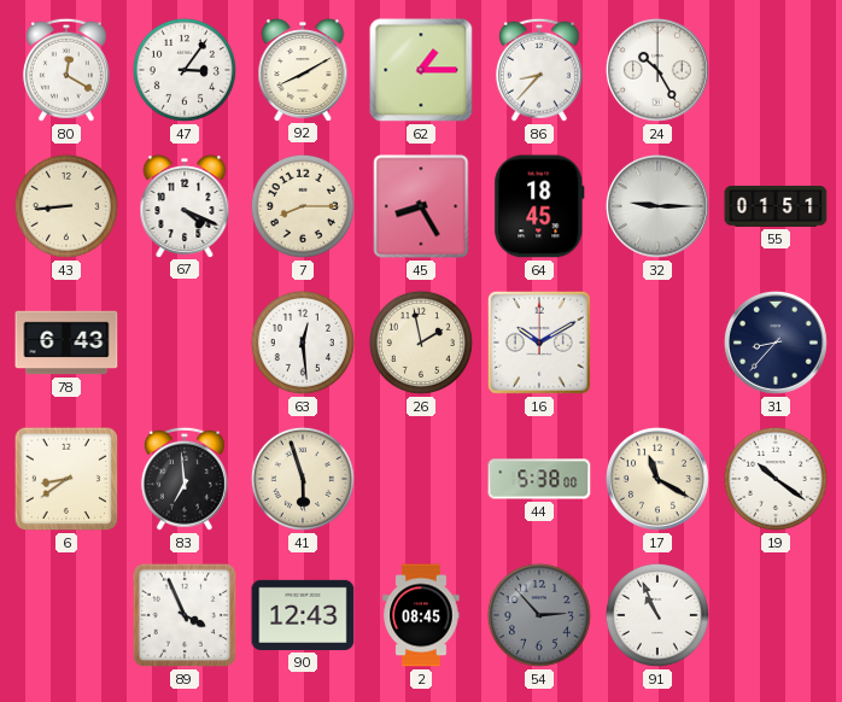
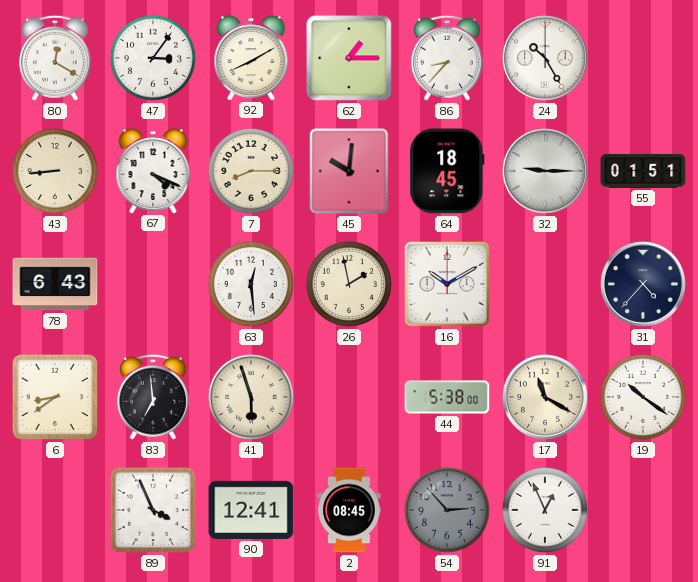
45: 8:25 -> 10:01
31: 8:37 -> 4:37
90: 12:43 -> 12:41
91: 10:56 -> 12:56
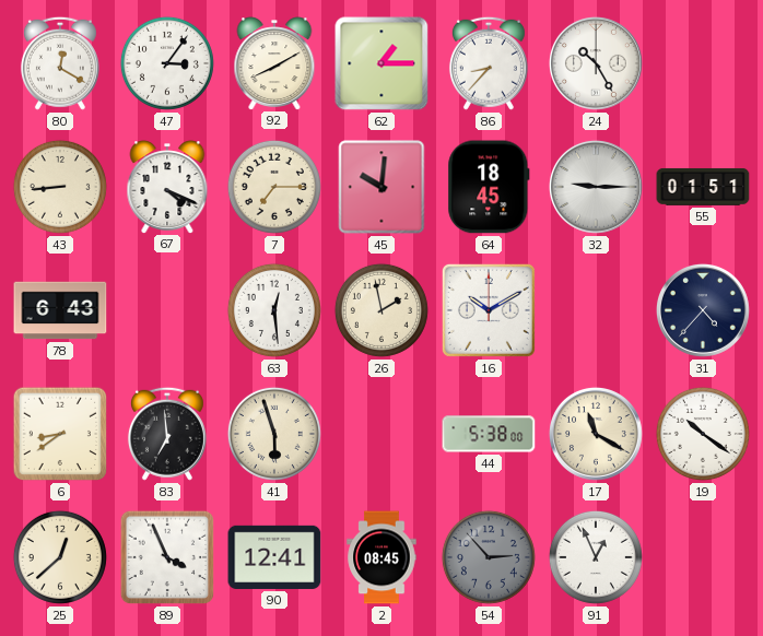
7: 8:15 -> 7:15
25: none -> 12:38
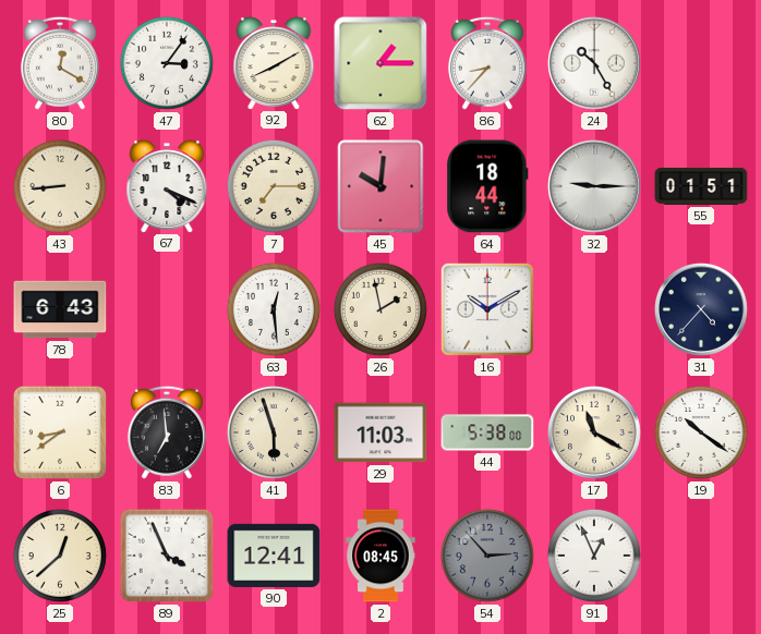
64: 18:45 -> 18:44
29: none -> 11:03
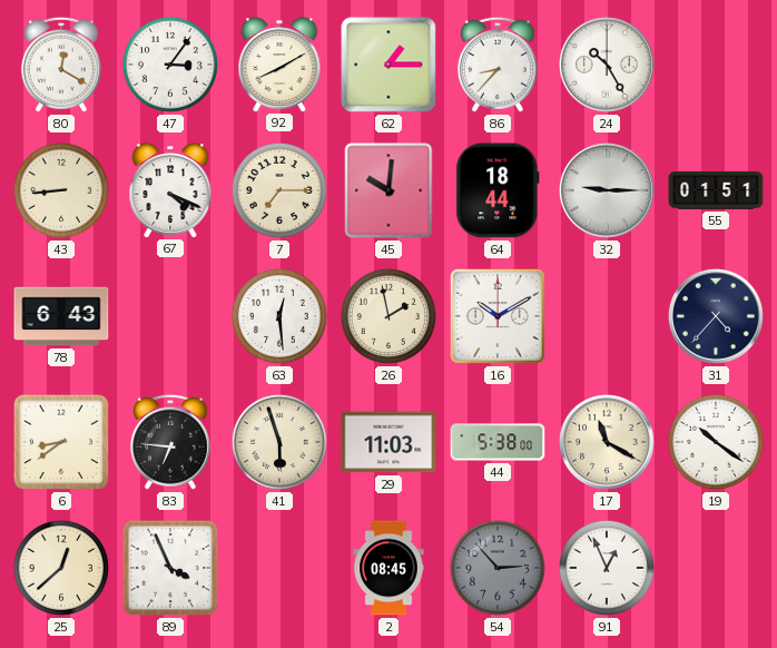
83: 6:59 -> 6:46
90: 12:41 -> none
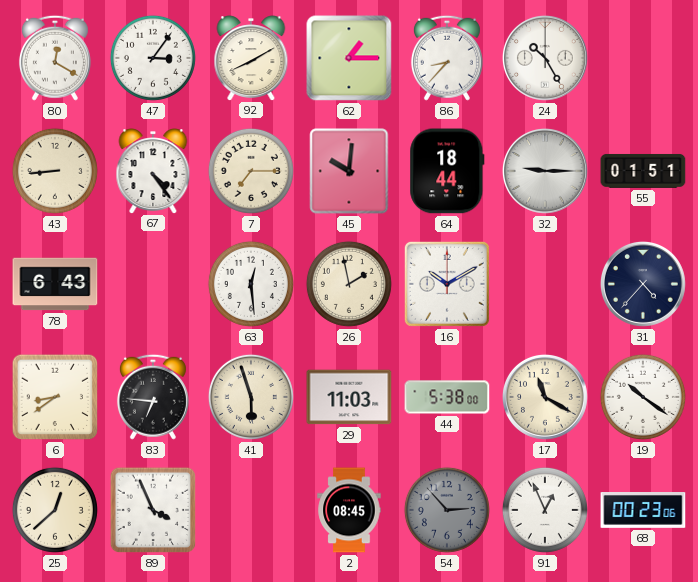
67: 4:19 -> 4:24
68: none -> 00:23
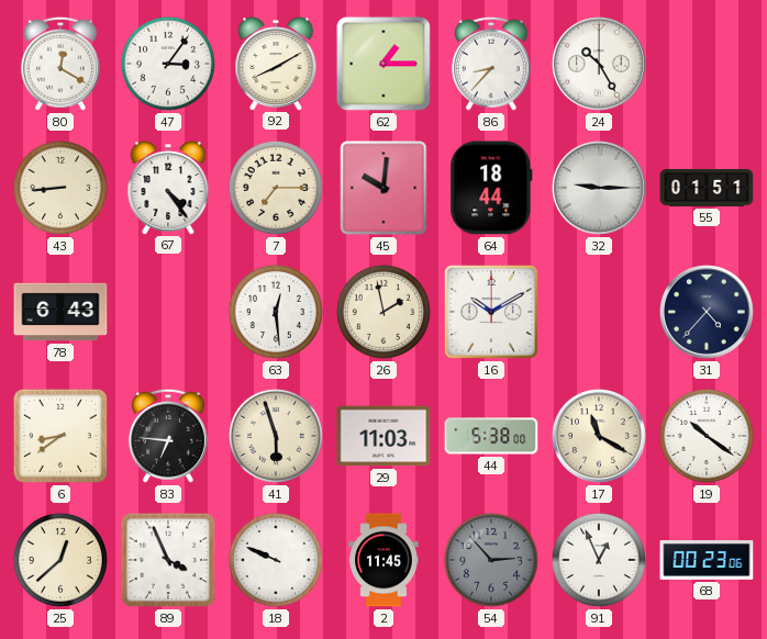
18: none -> 9:49
2: 08:45 -> 11:45
